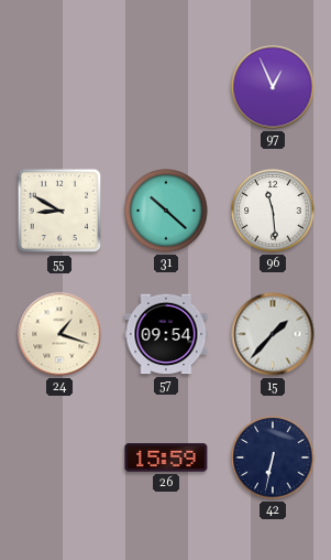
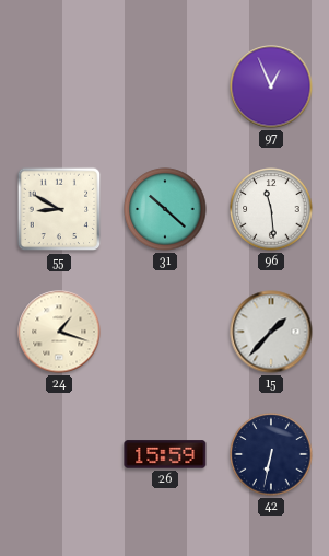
57: 09:54 -> none
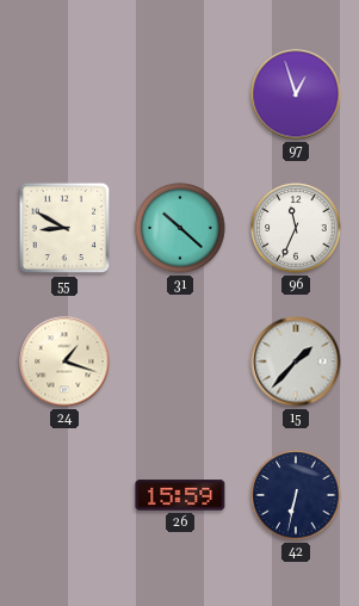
97: 12:56 -> 12:57
96: 11:29 -> 11:34
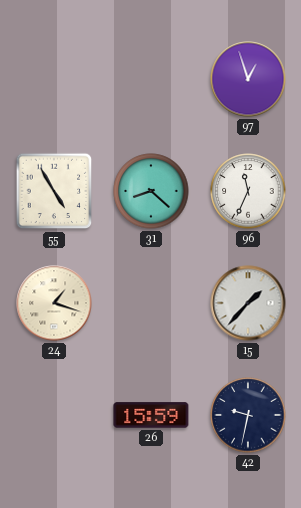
55: 8:50 -> 4:55
31: 10:22 -> 8:22
42: 6:32 -> 9:32
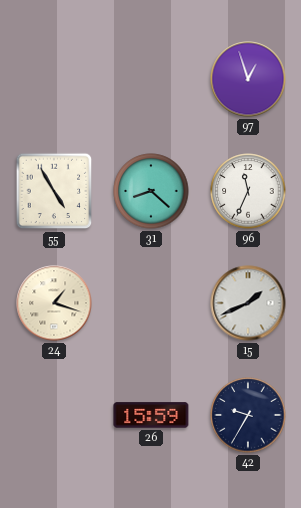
15: 1:37 -> 1:41
42: 9:32 -> 9:35
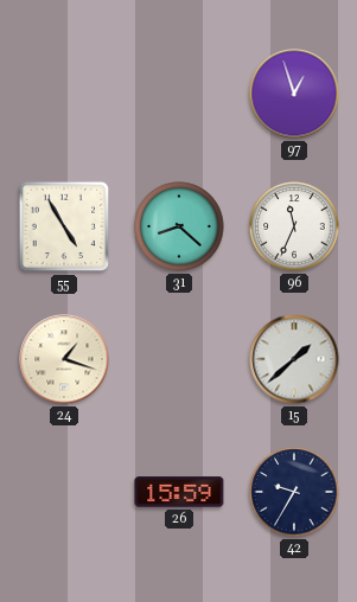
15: 1:41 -> 1:38
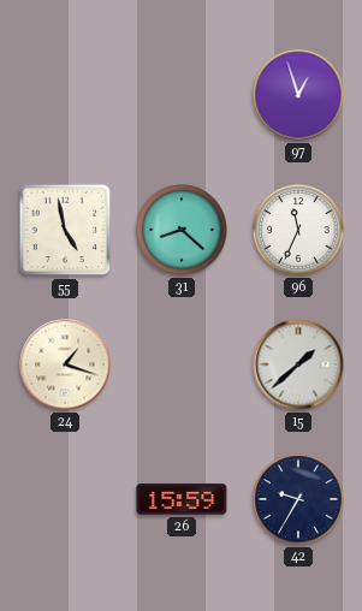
55: 4:55 -> 4:58
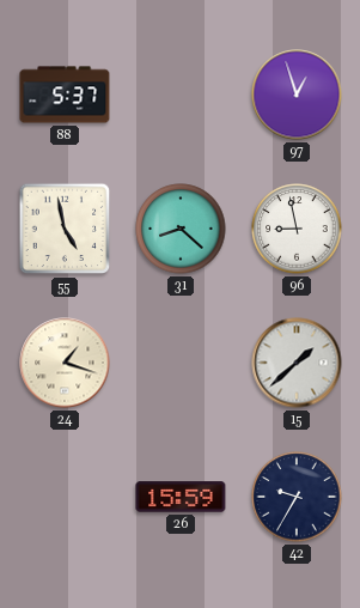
88: none -> 5:37
96: 11:34 -> 8:58
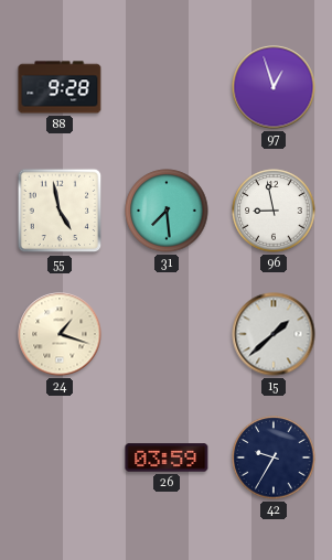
88: 5:37 -> 9:28
31: 8:22 -> 7:29
26: 15:59 -> 03:59
